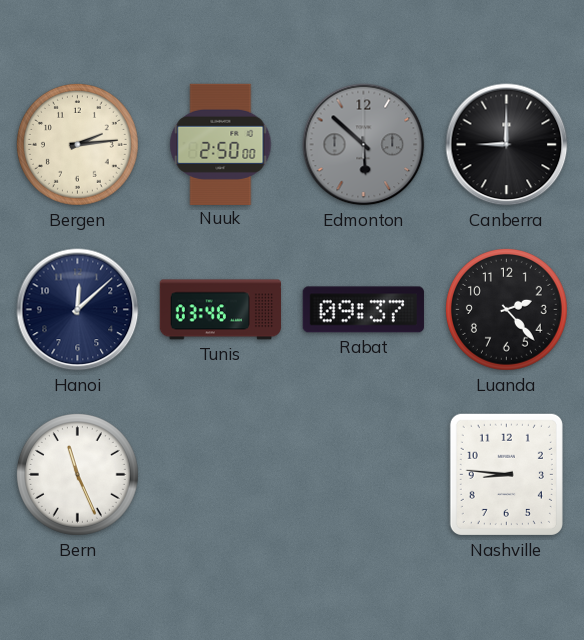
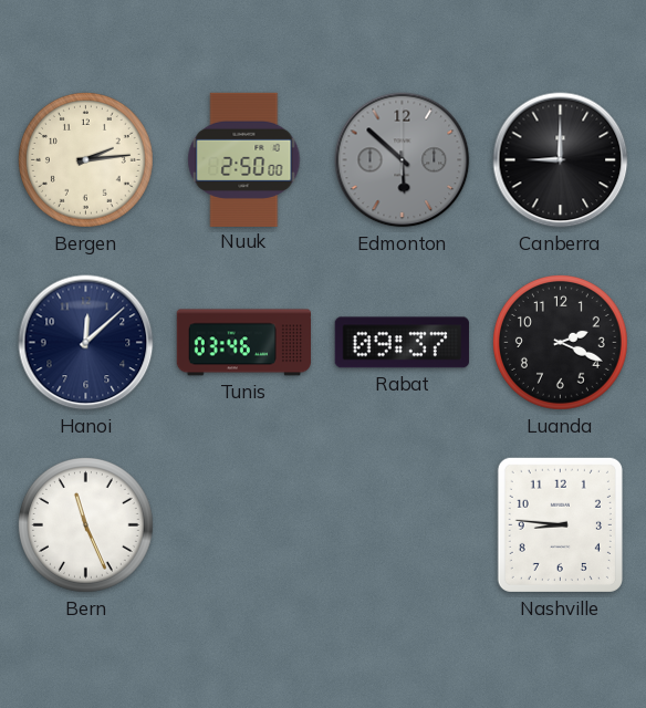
Luanda: 2:23 -> 2:19
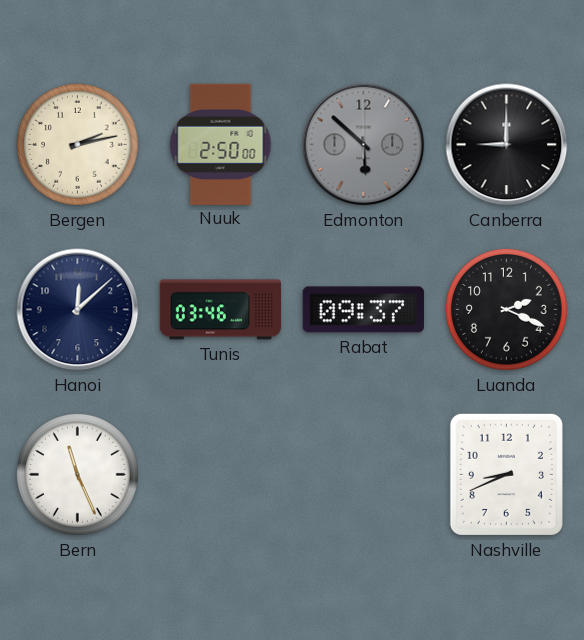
Bergen: 2:14 -> 2:13
Nashville: 8:46 -> 8:41
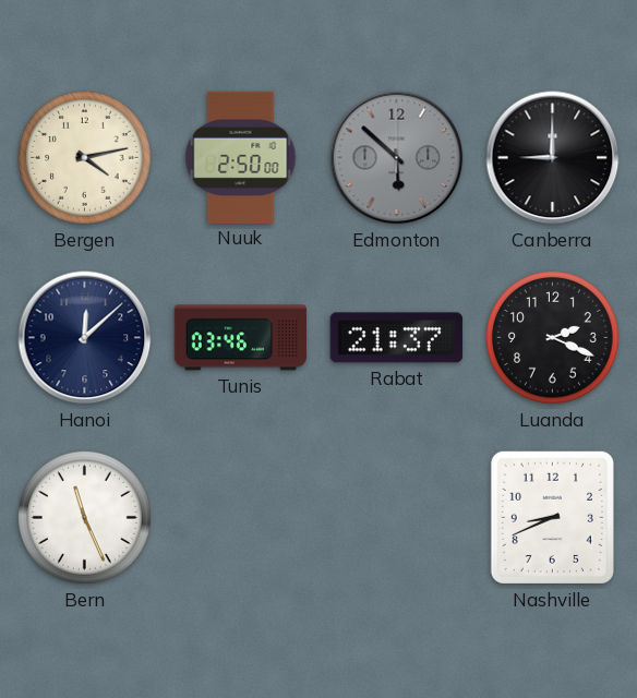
Bergen: 2:13 -> 4:13
Rabat: 09:37 -> 21:37
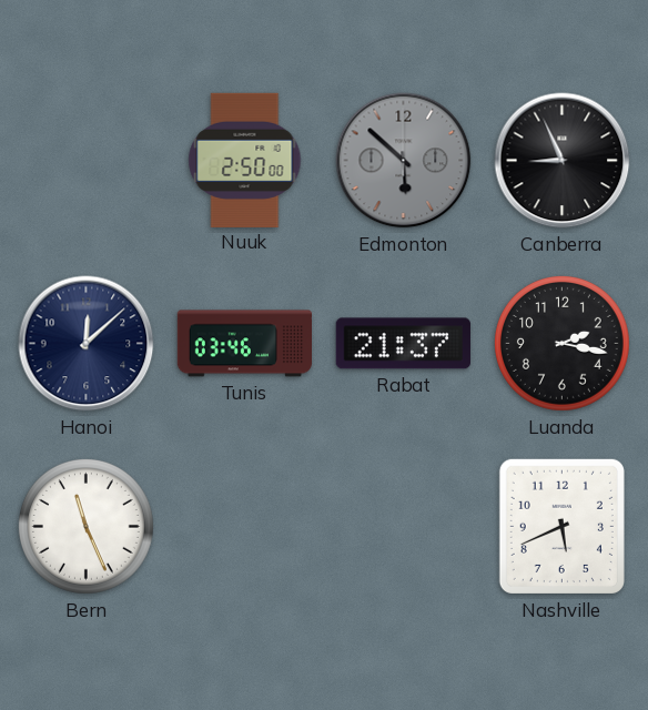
Bergen: 4:13 -> none
Canberra: 9:00 -> 8:56
Luanda: 2:19 -> 2:17
Nashville: 8:41 -> 5:41
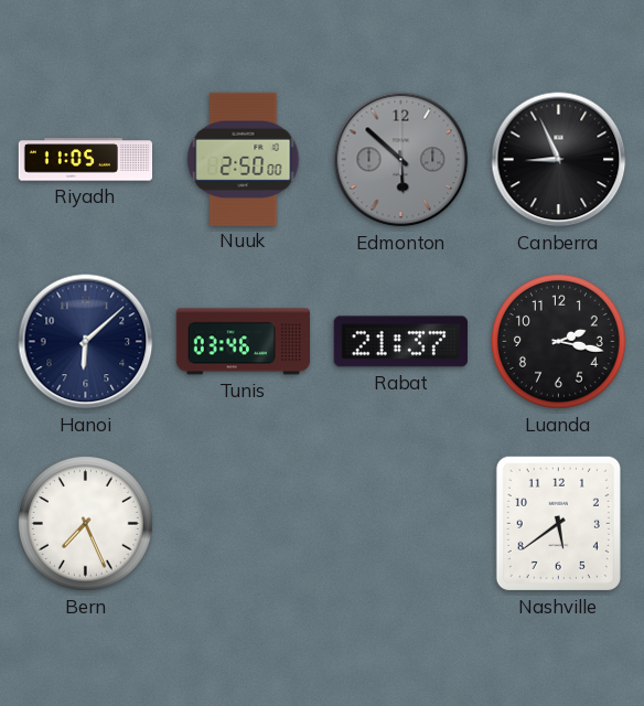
Riyadh: none -> 11:05
Hanoi: 12:08 -> 6:08
Bern: 11:26 -> 7:26
Nashville: 5:41 -> 5:39
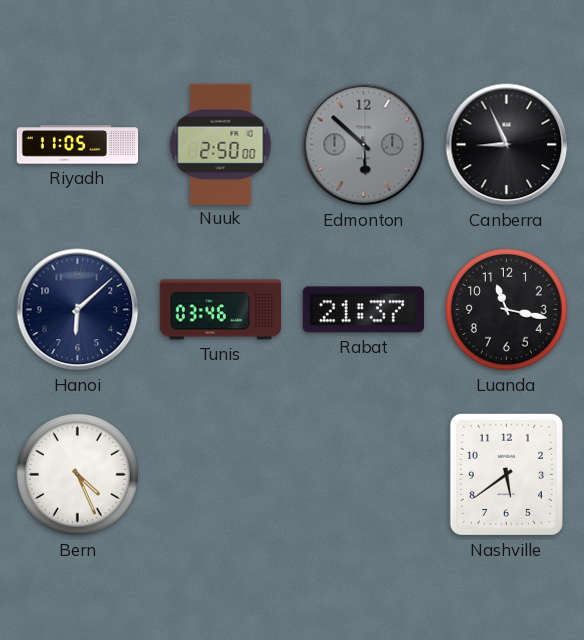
Luanda: 2:17 -> 11:17
Bern: 7:26 -> 4:26
